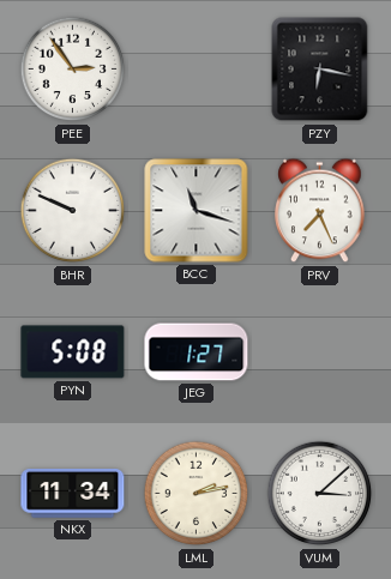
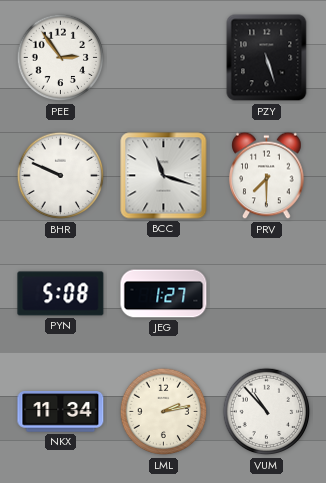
PZY: 6:17 -> 5:27
PRV: 7:26 -> 7:30
VUM: 3:08 -> 10:53
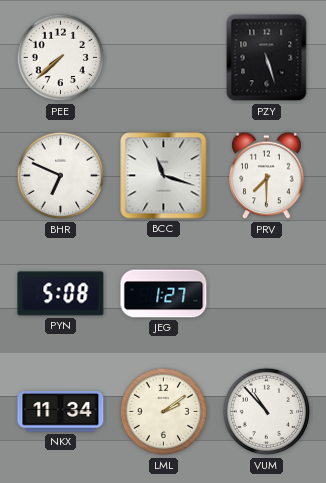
PEE: 2:54 -> 7:38
BHR: 9:49 -> 6:49
LML: 2:13 -> 2:09
